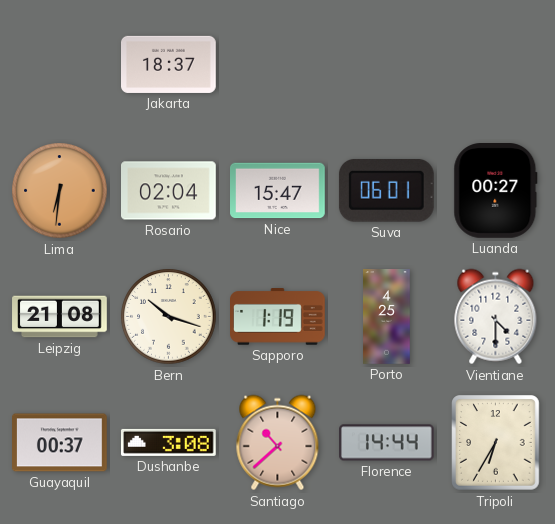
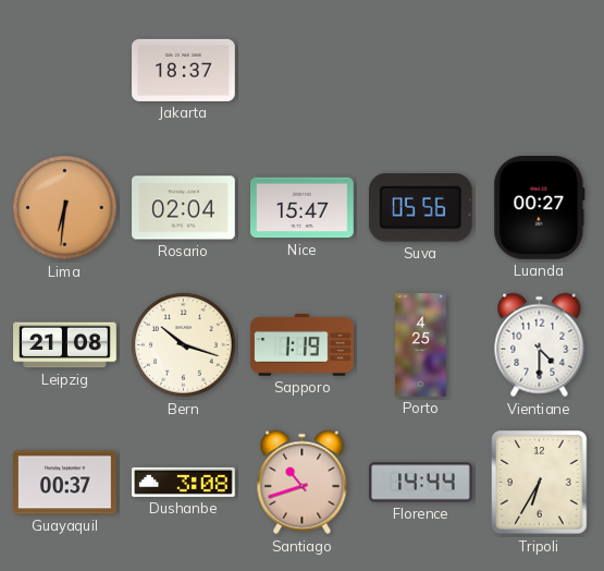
Suva: 06:01 -> 05:56
Santiago: 10:38 -> 10:42
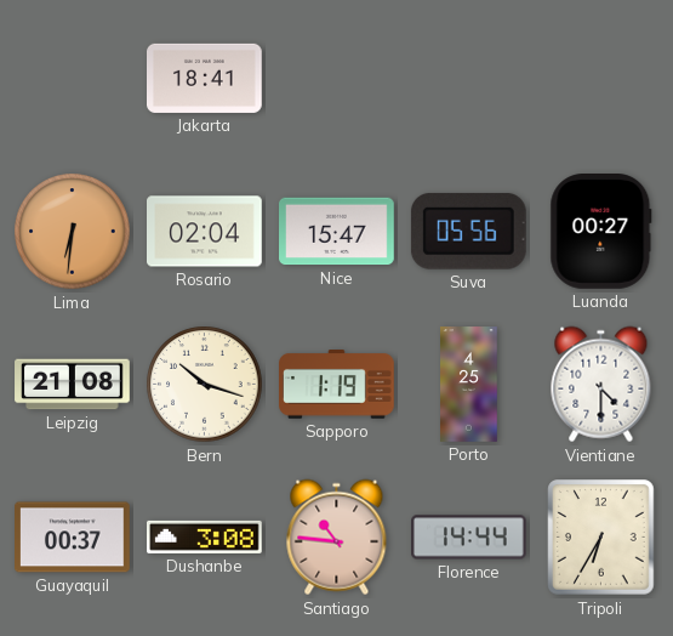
Jakarta: 18:37 -> 18:41
Santiago: 10:42 -> 10:46
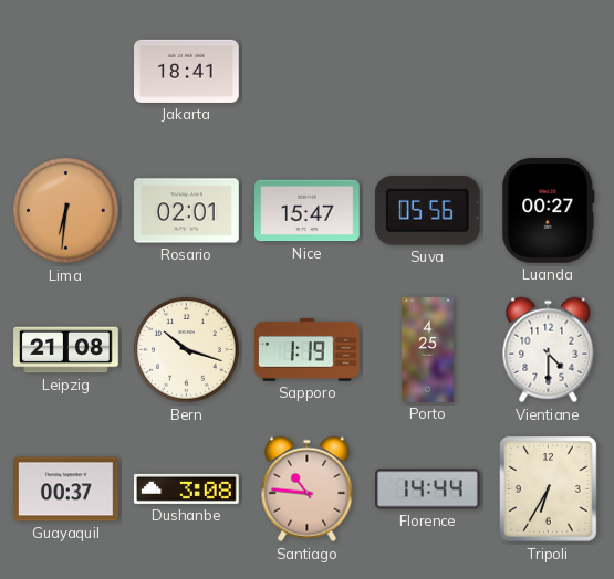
Rosario: 02:04 -> 02:01
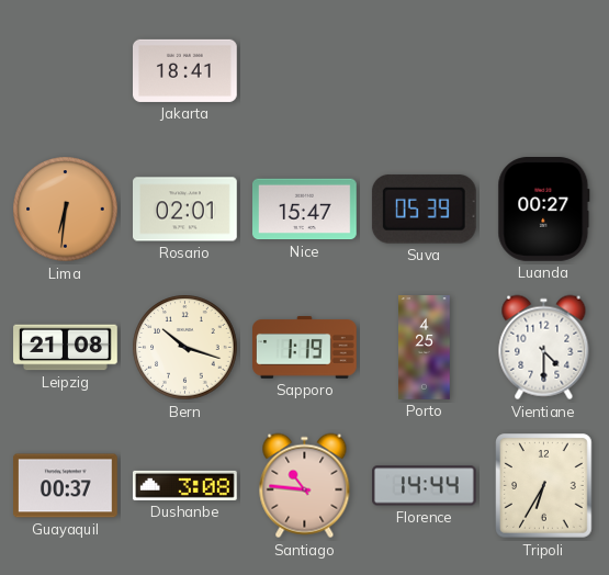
Suva: 05:56 -> 05:39
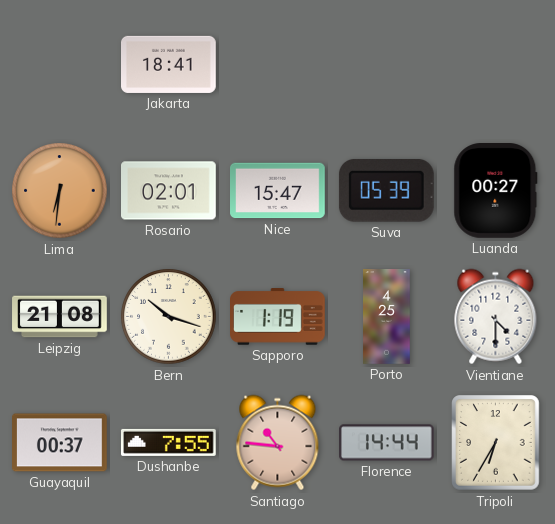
Dushanbe: 3:08 -> 7:55
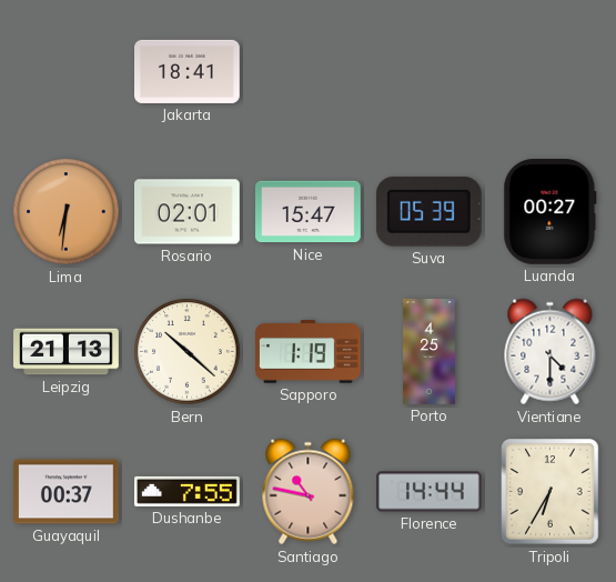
Leipzig: 21:08 -> 21:13
Bern: 10:18 -> 10:22
Santiago: 10:46 -> 10:47
